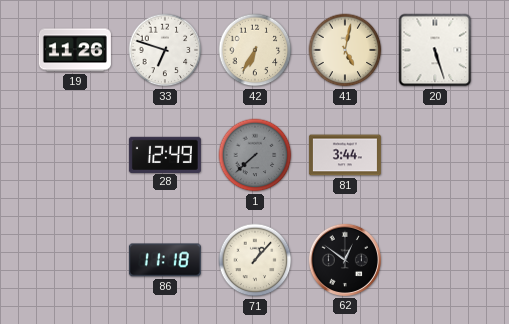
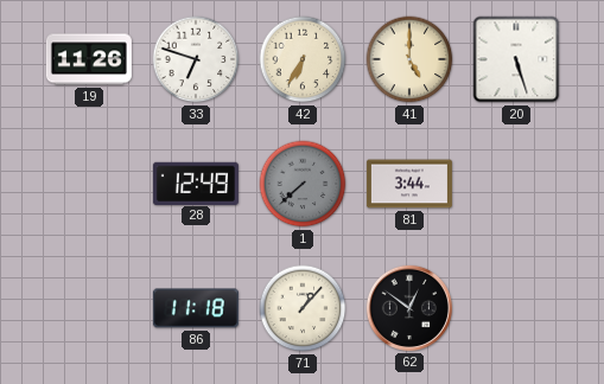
41: 5:02 -> 5:00
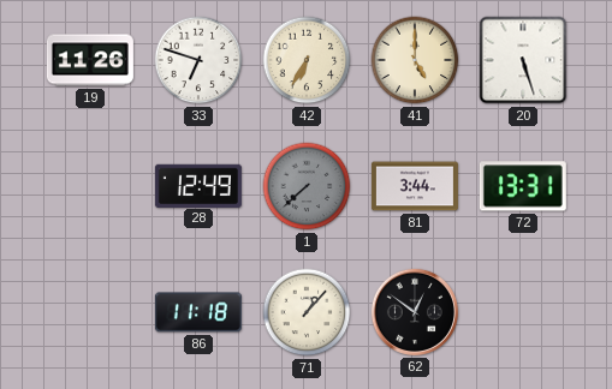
72: none -> 13:31
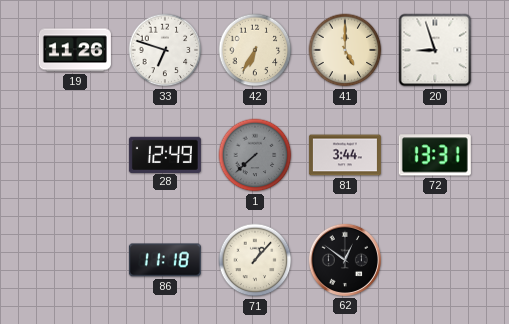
20: 5:27 -> 8:57
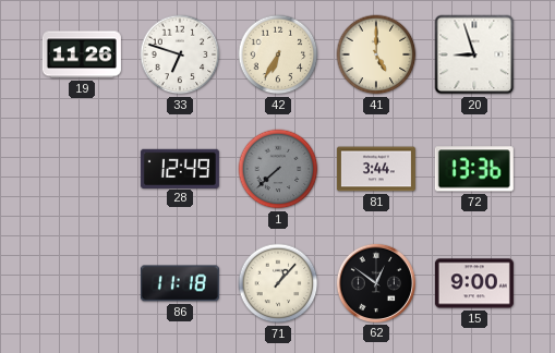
72: 13:31 -> 13:36
15: none -> 9:00
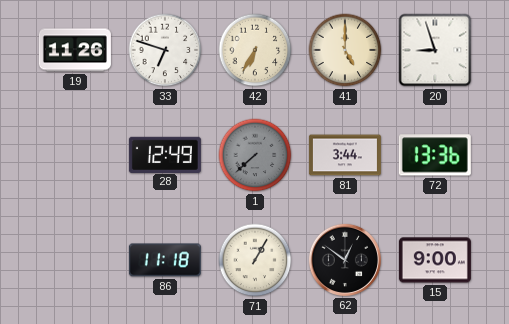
71: 1:07 -> 1:05
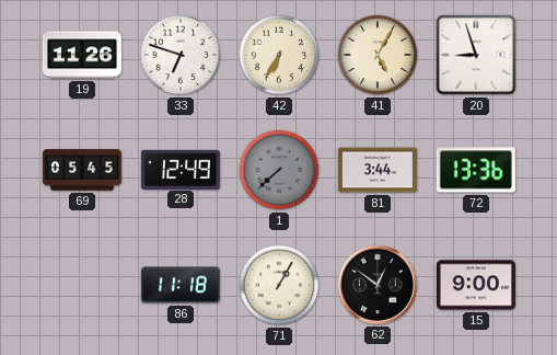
41: 5:00 -> 5:05
69: none -> 05:45
